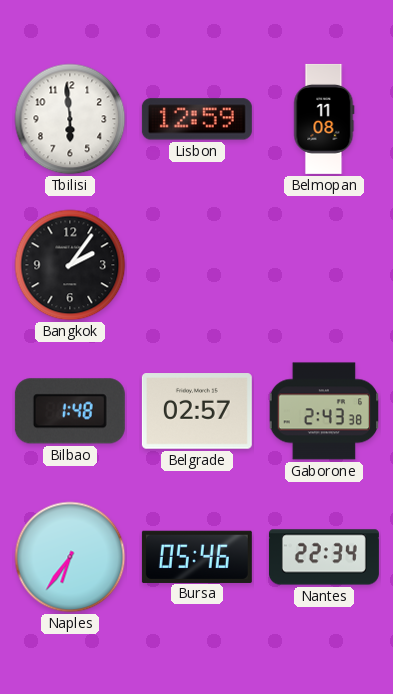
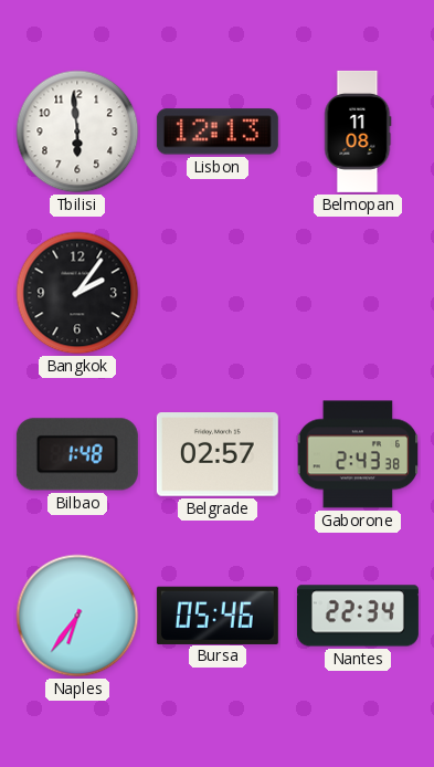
Lisbon: 12:59 -> 12:13
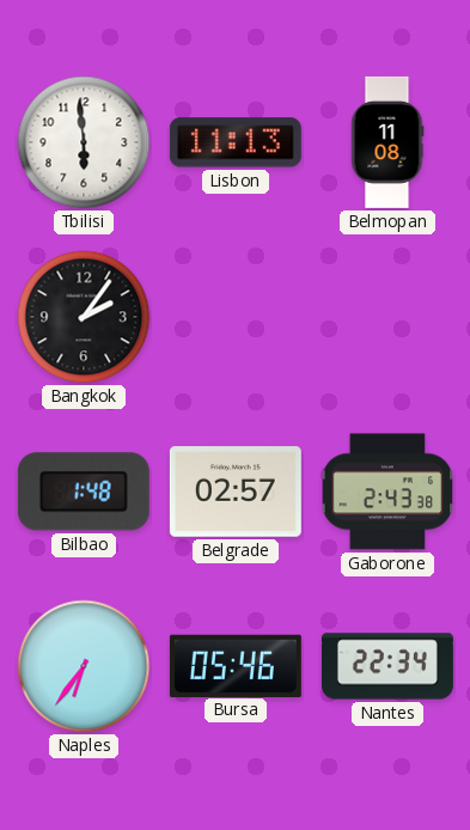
Lisbon: 12:13 -> 11:13
